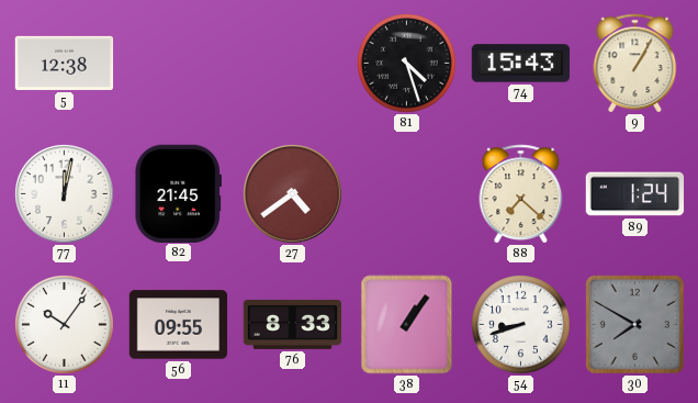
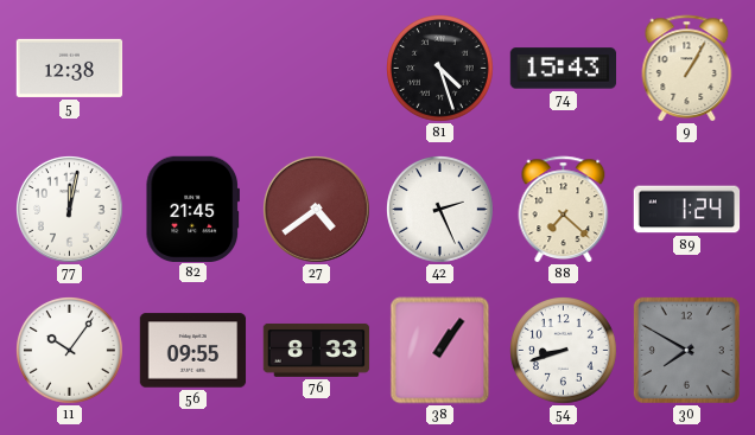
42: none -> 2:26
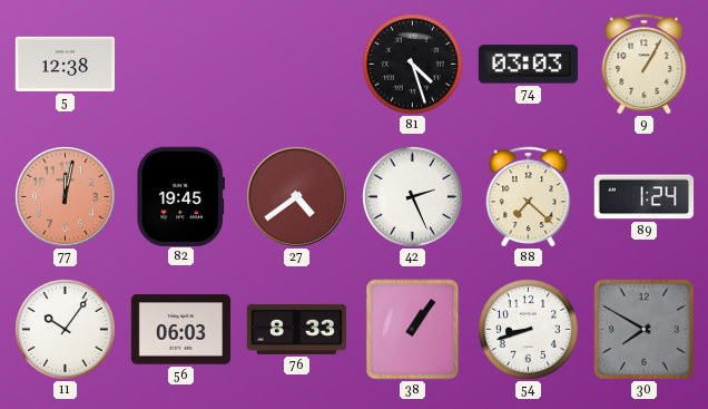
74: 15:43 -> 03:03
77 dial: white -> salmon
82: 21:45 -> 19:45
56: 09:55 -> 06:03
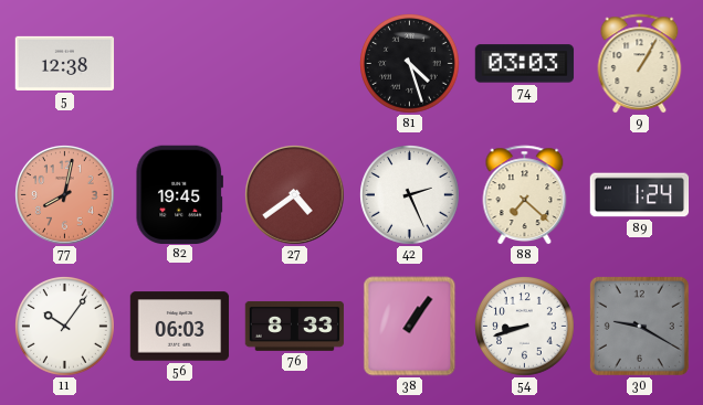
77: 12:02 -> 8:02
30: 7:50 -> 9:20
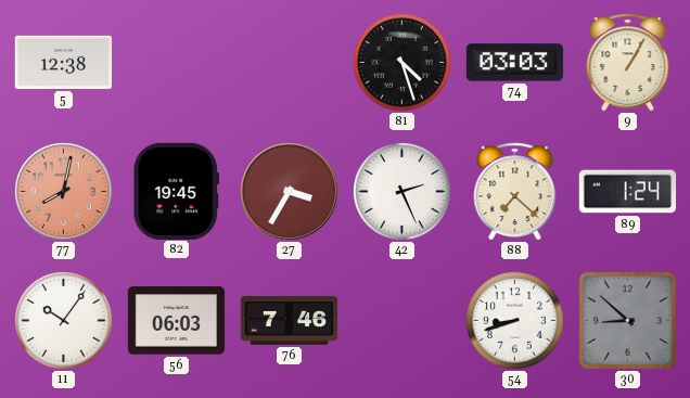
27: 4:39 -> 3:35
76: 8:33 -> 7:46
38: 1:06 -> none
30: 9:20 -> 8:52
